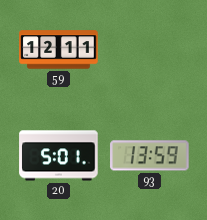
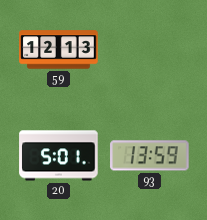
59: 12:11 -> 12:13
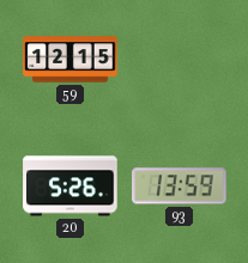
59: 12:13 -> 12:15
20: 5:01 -> 5:26
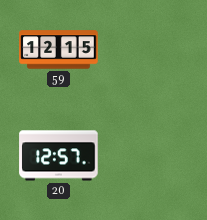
20: 5:26 -> 12:57
93: 13:59 -> none
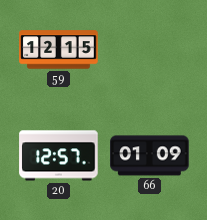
66: none -> 01:09
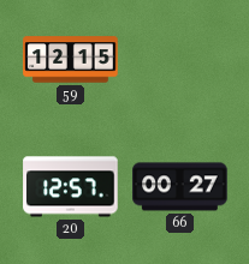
66: 01:09 -> 00:27
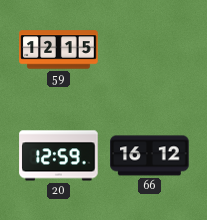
20: 12:57 -> 12:59
66: 00:27 -> 16:12
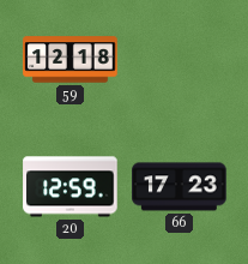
59: 12:15 -> 12:18
66: 16:12 -> 17:23
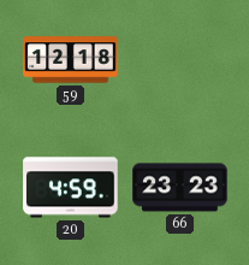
20: 12:59 -> 4:59
66: 17:23 -> 23:23
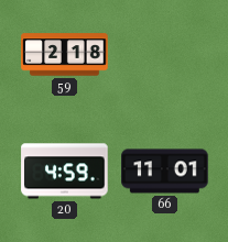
59: 12:18 -> 2:18
66: 23:23 -> 11:01
